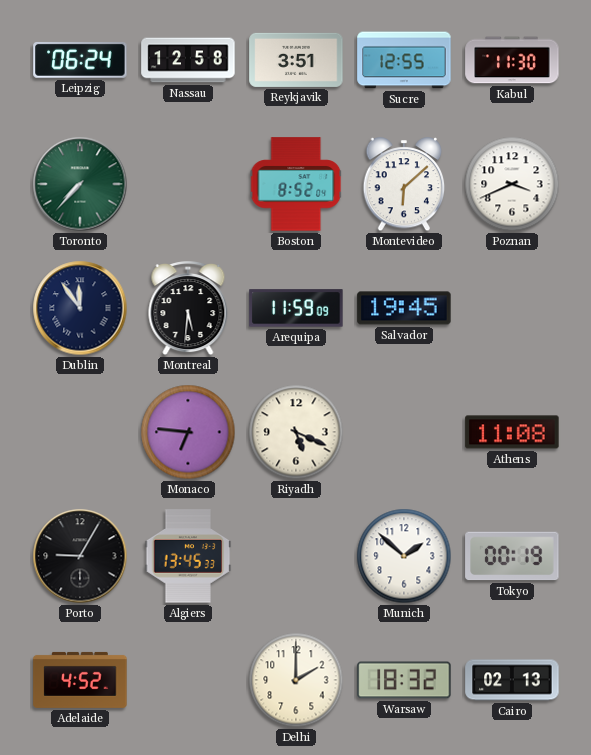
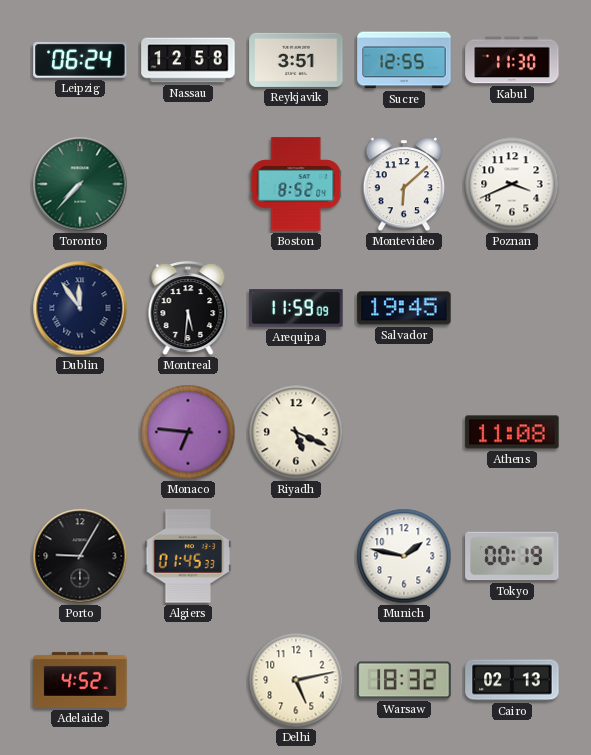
Algiers: 13:45 -> 01:45
Munich: 1:52 -> 1:47
Delhi: 2:00 -> 5:13
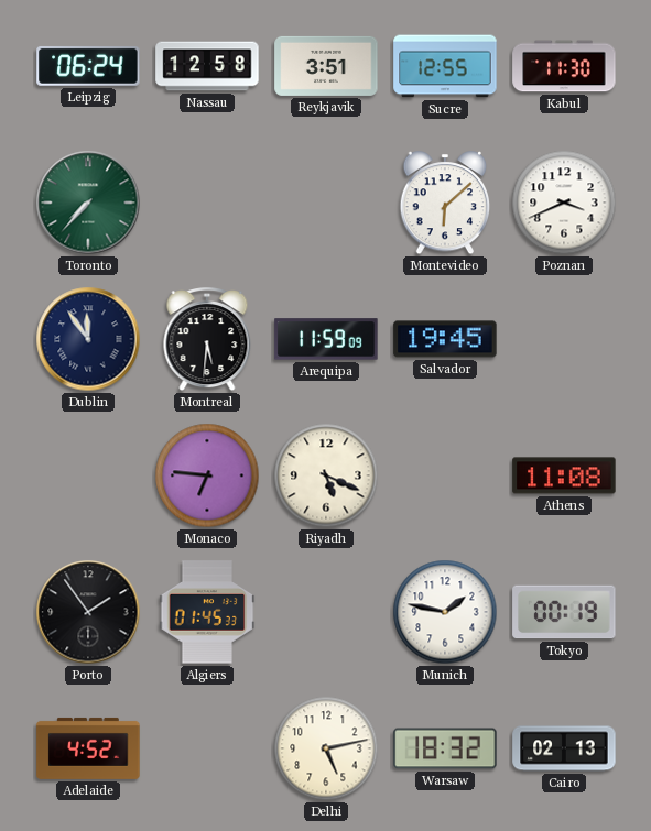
Boston: 8:52 -> none
Porto: 9:05 -> 1:54
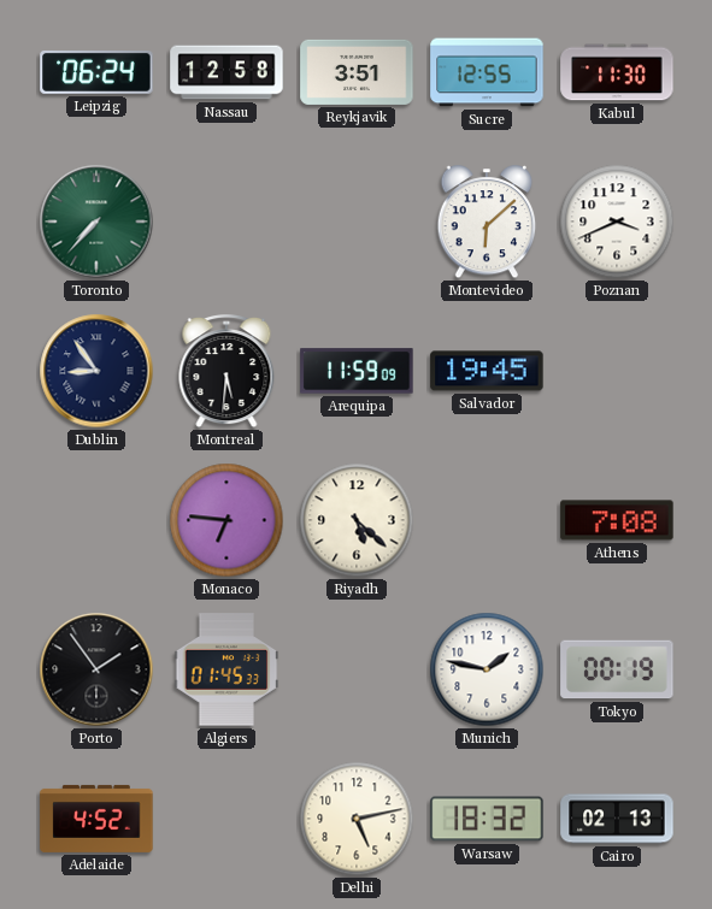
Dublin: 11:54 -> 8:54
Riyadh: 5:19 -> 5:22
Athens: 11:08 -> 7:08
